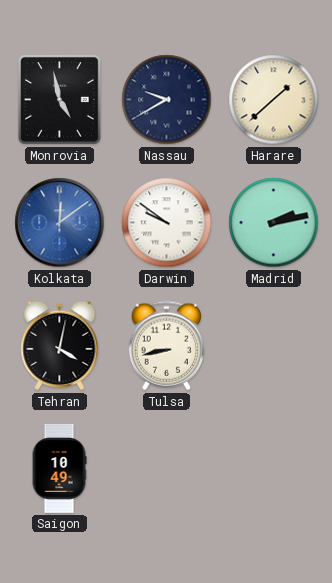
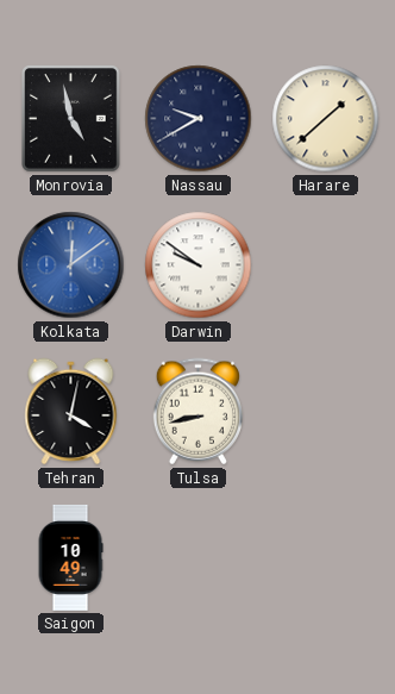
Madrid: 2:13 -> none
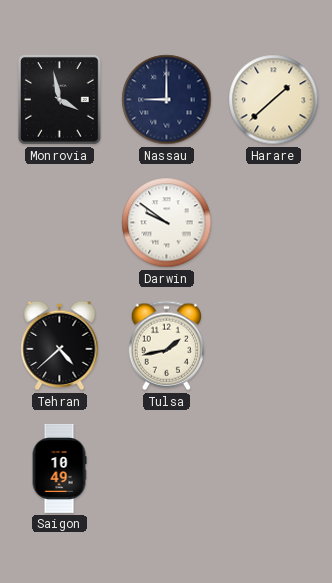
Monrovia: 4:58 -> 3:58
Nassau: 9:40 -> 9:00
Kolkata: 12:09 -> none
Tehran: 4:02 -> 4:38
Tulsa: 8:43 -> 1:43
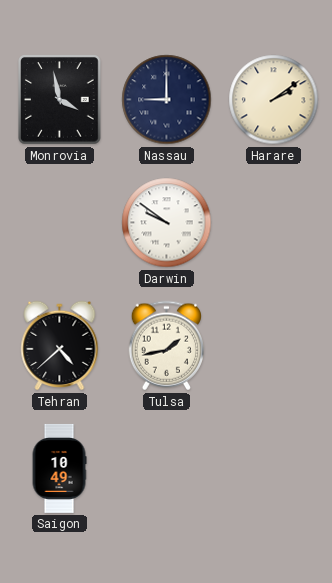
Harare: 1:38 -> 2:09
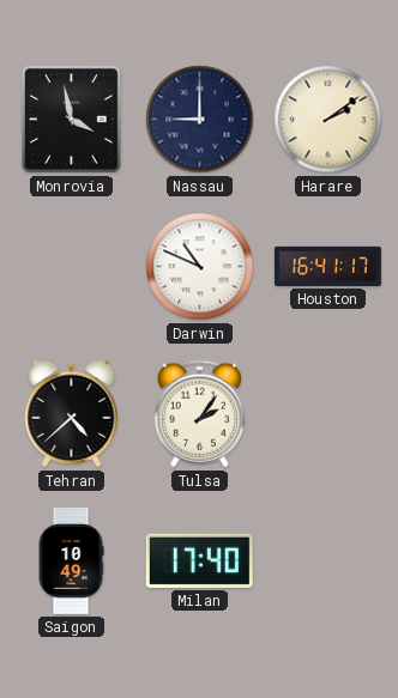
Darwin: 9:51 -> 10:49
Houston: none -> 16:41
Tulsa: 1:43 -> 2:06
Milan: none -> 17:40
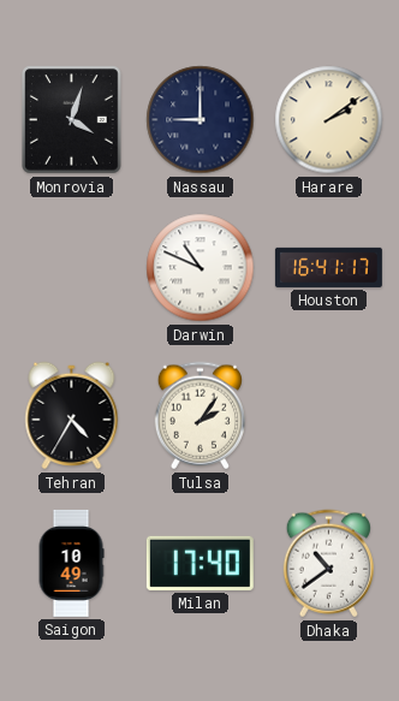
Monrovia: 3:58 -> 4:03
Tehran: 4:38 -> 4:35
Dhaka: none -> 10:39
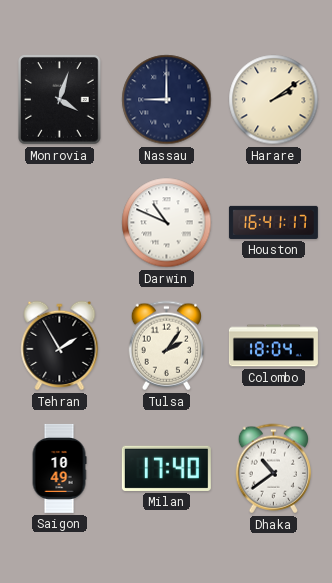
Tehran: 4:35 -> 1:55
Colombo: none -> 18:04
